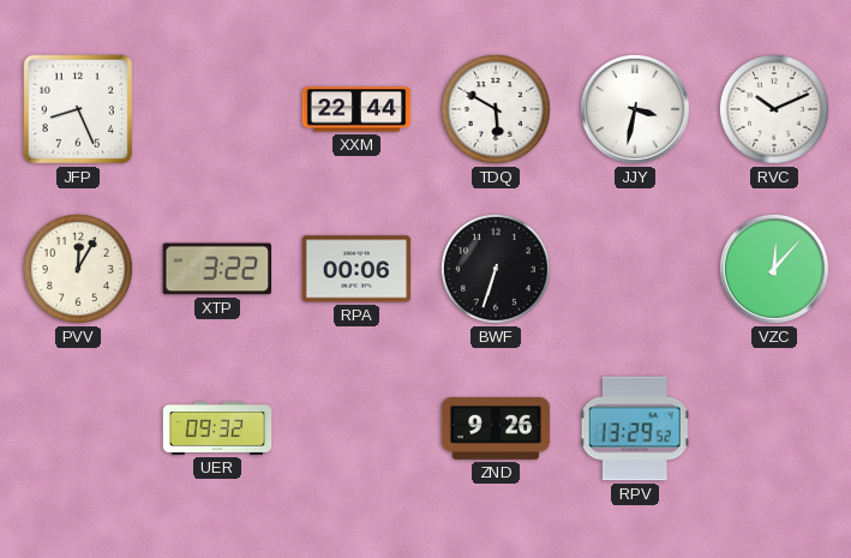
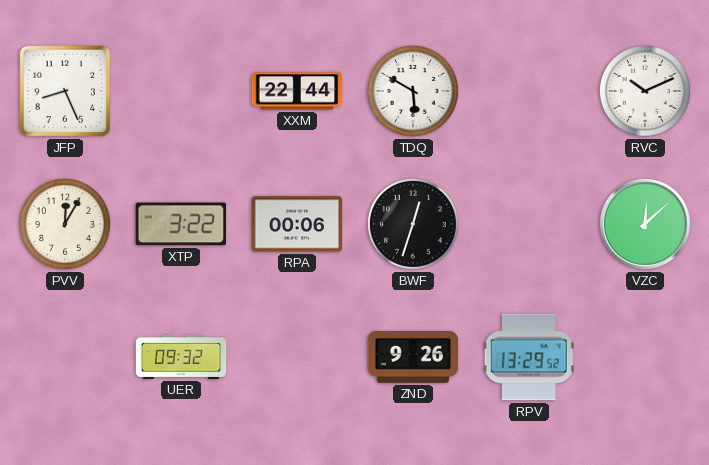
JJY: 3:32 -> none
BWF: 6:33 -> 12:33
VZC: 12:07 -> 12:08
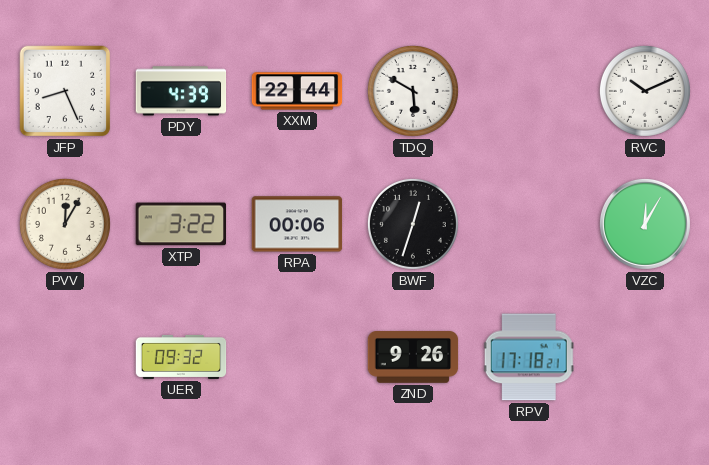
PDY: none -> 4:39
VZC: 12:08 -> 12:05
RPV: 13:29 -> 17:18
